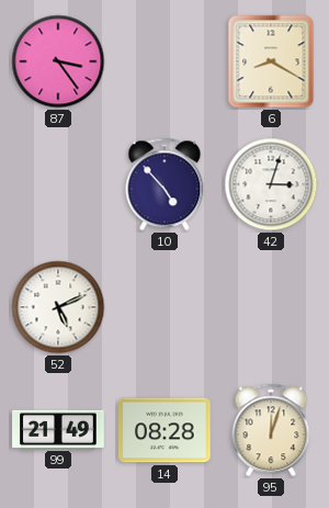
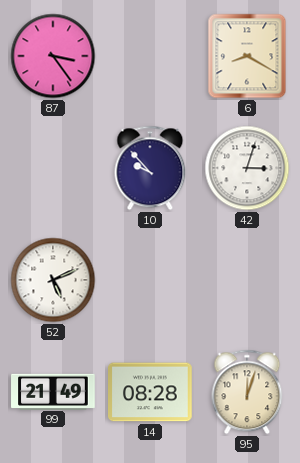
10: 4:53 -> 9:53
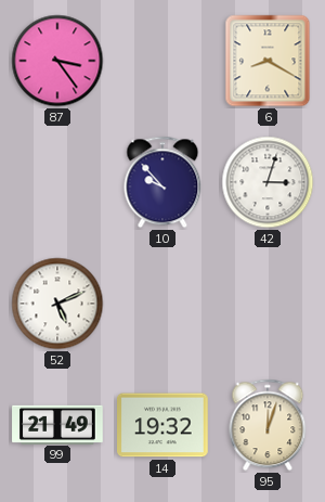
14: 08:28 -> 19:32
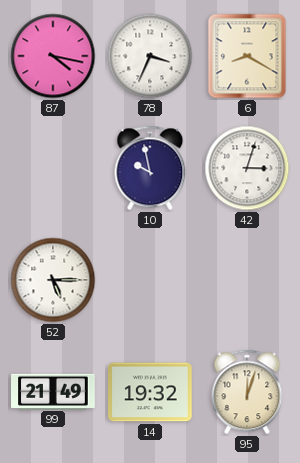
87: 3:24 -> 4:17
78: none -> 3:34
10: 9:53 -> 9:58
52: 5:11 -> 5:15
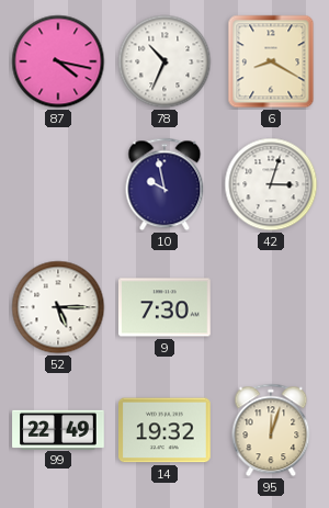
78: 3:34 -> 10:34
9: none -> 7:30
99: 21:49 -> 22:49
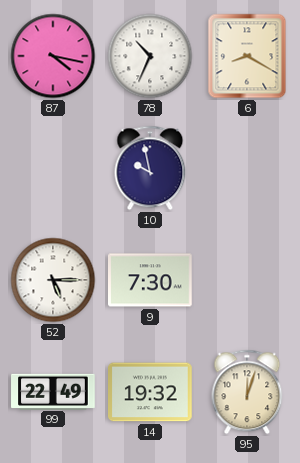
42: 3:03 -> none
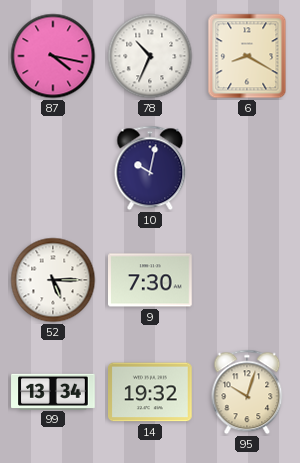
10: 9:58 -> 10:02
99: 22:49 -> 13:34
95: 12:03 -> 10:03
